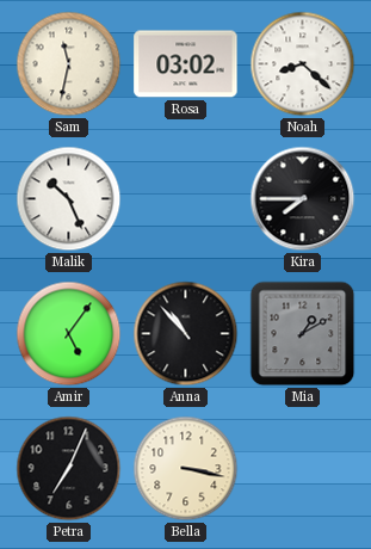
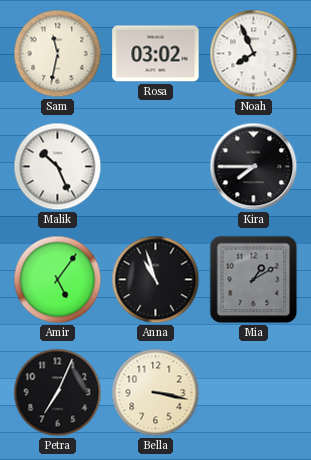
Noah: 8:22 -> 7:56
Anna: 10:53 -> 10:57
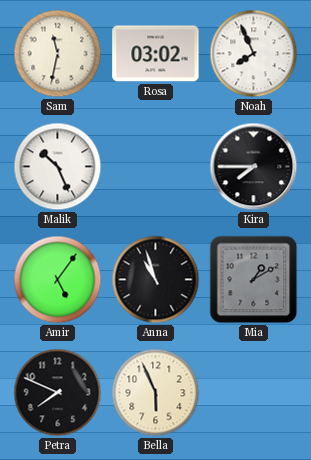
Petra: 7:04 -> 7:49
Bella: 3:17 -> 5:56
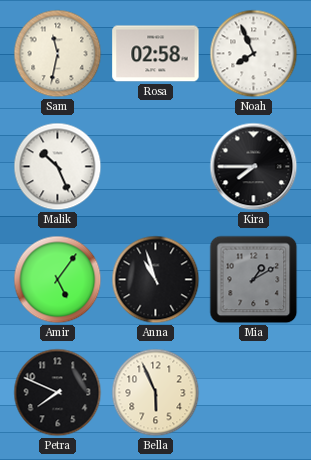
Rosa: 03:02 -> 02:58
